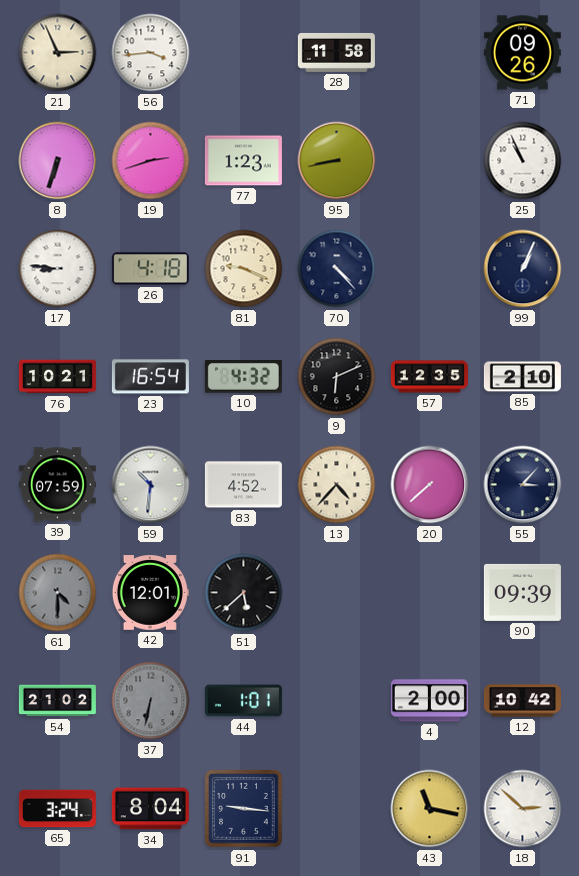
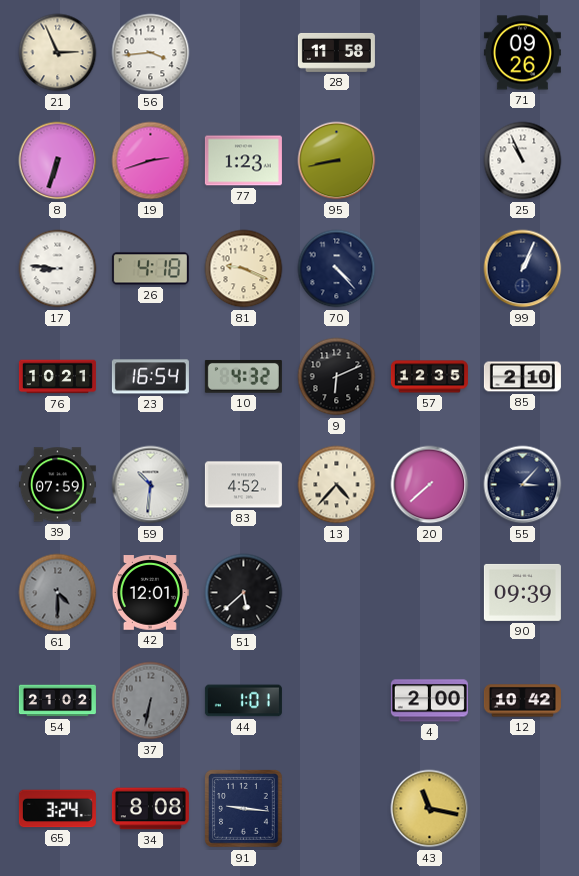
34: 8:04 -> 8:08
18: 2:52 -> none
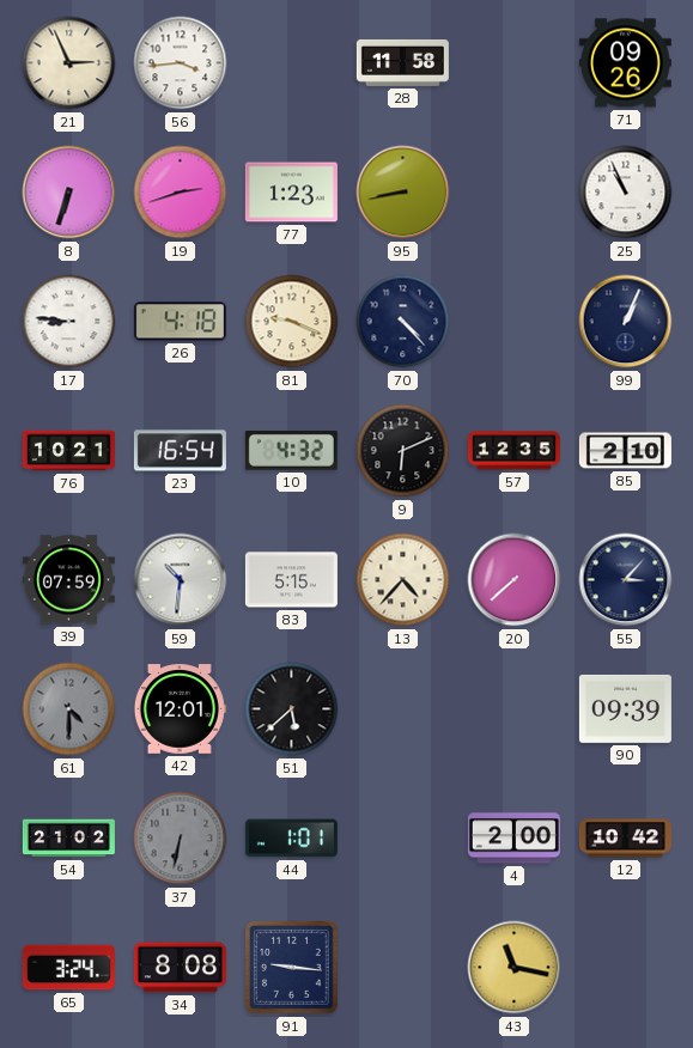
83: 4:52 -> 5:15
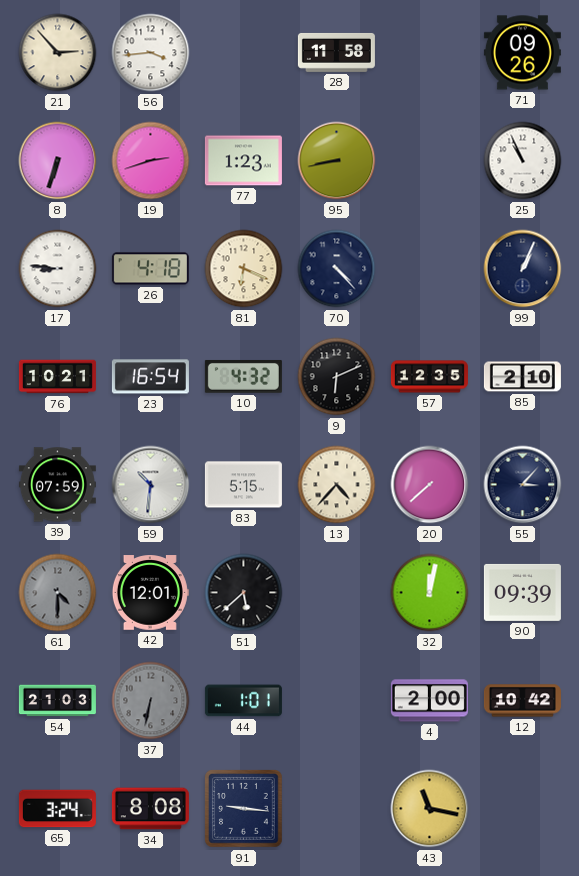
21: 2:56 -> 2:53
81: 9:19 -> 6:19
32: none -> 12:02
54: 21:02 -> 21:03
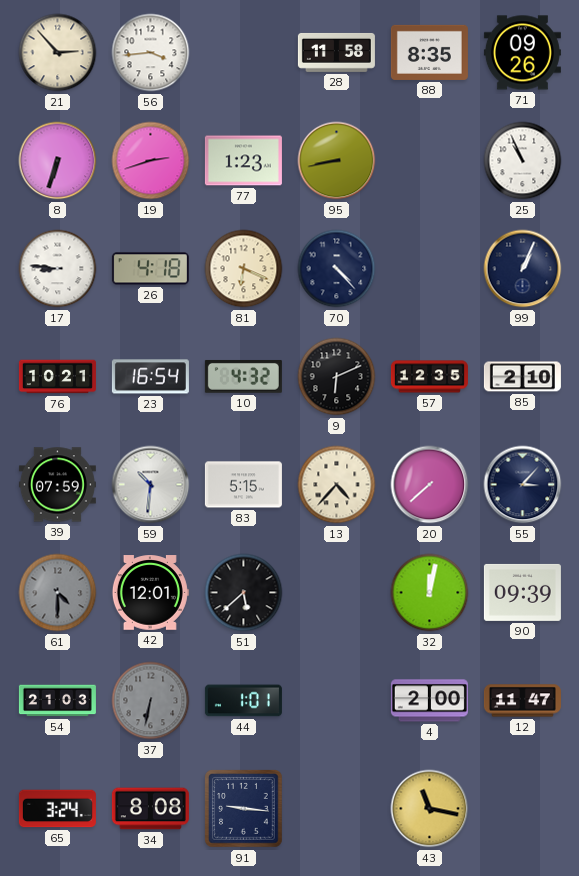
88: none -> 8:35
12: 10:42 -> 11:47
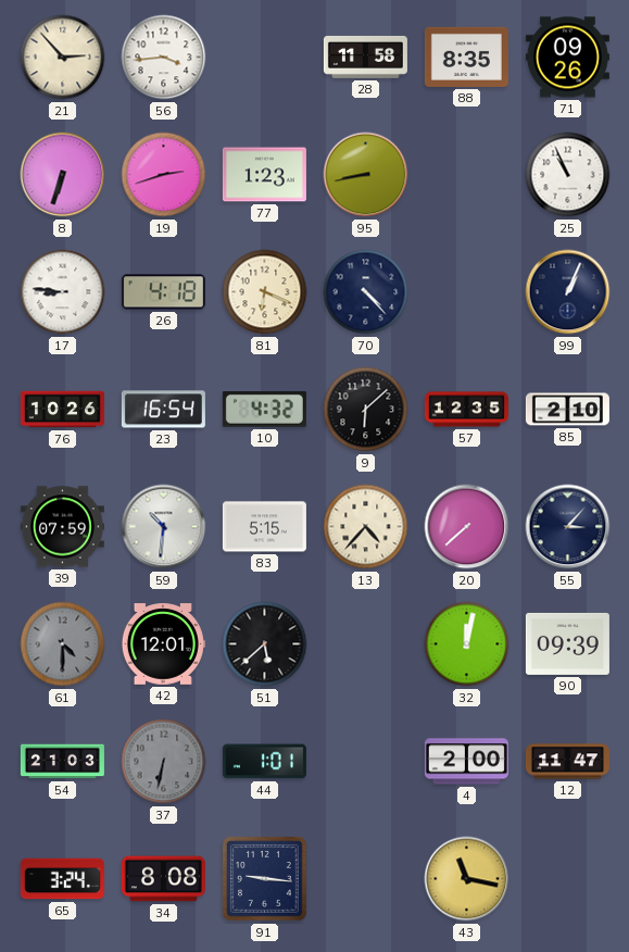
76: 10:21 -> 10:26
9: 6:11 -> 6:08
